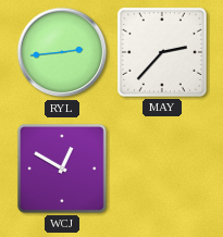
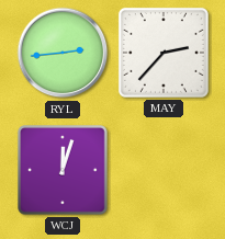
WCJ: 12:50 -> 12:03
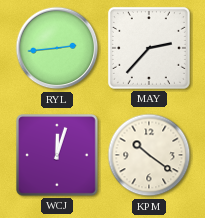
KPM: none -> 10:21
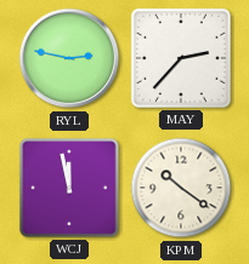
RYL: 2:44 -> 2:47
WCJ: 12:03 -> 11:58
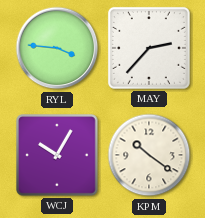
RYL: 2:47 -> 3:46
WCJ: 11:58 -> 10:05
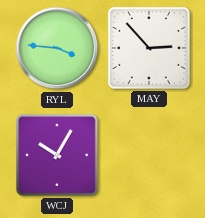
MAY: 2:37 -> 2:53
KPM: 10:21 -> none
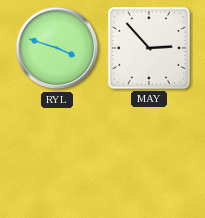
RYL: 3:46 -> 3:48
WCJ: 10:05 -> none
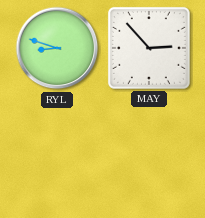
RYL: 3:48 -> 8:48
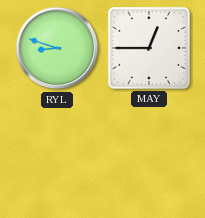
MAY: 2:53 -> 12:45
